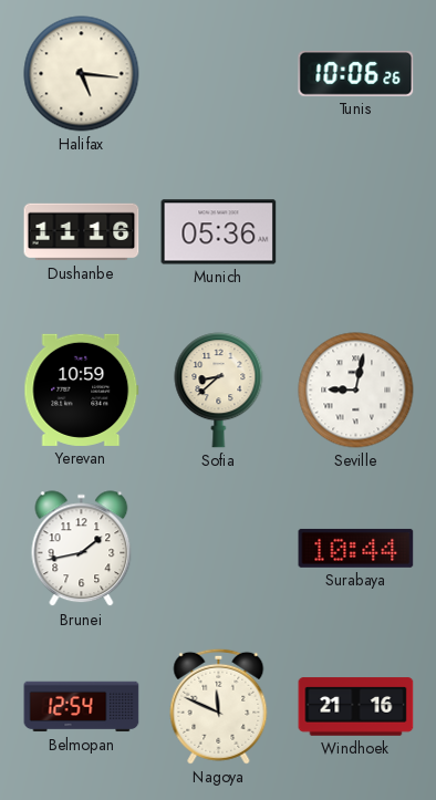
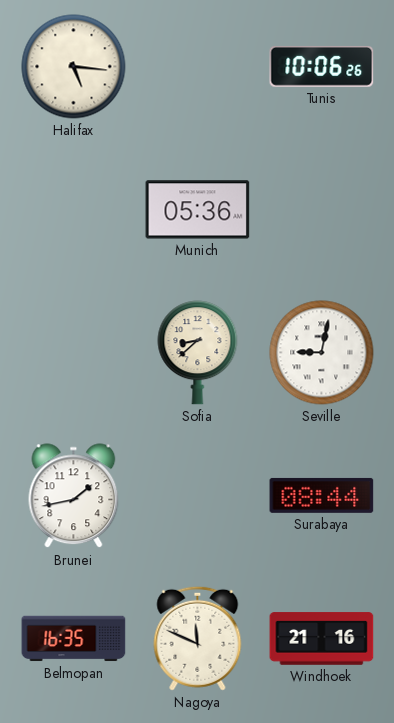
Dushanbe: 11:16 -> none
Yerevan: 10:59 -> none
Surabaya: 10:44 -> 08:44
Belmopan: 12:54 -> 16:35
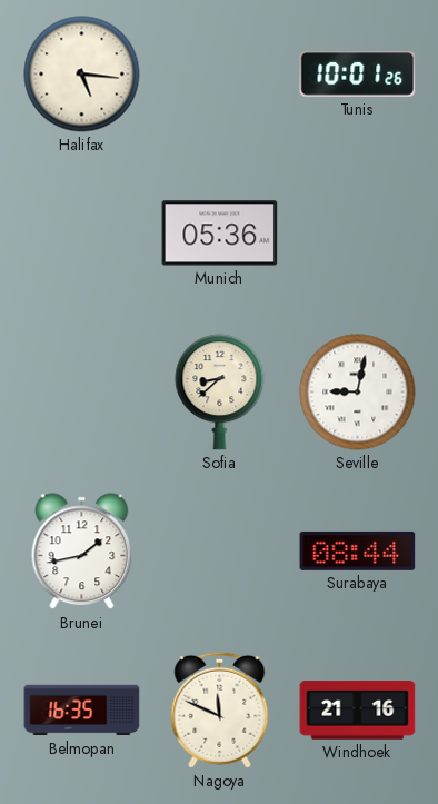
Tunis: 10:06 -> 10:01
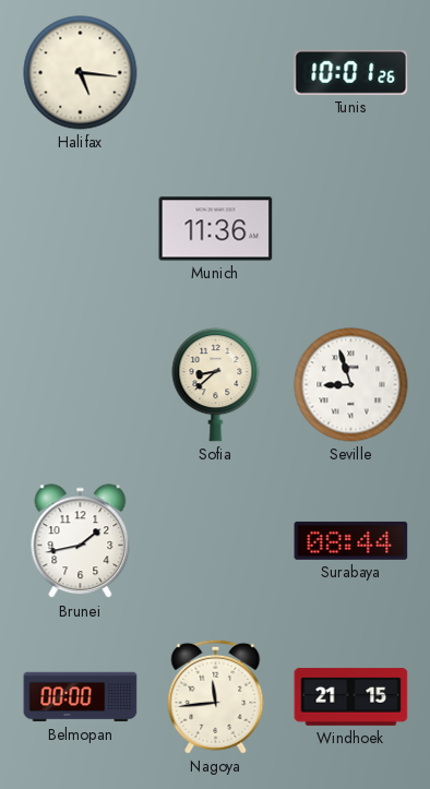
Munich: 05:36 -> 11:36
Seville: 9:02 -> 8:57
Belmopan: 16:35 -> 00:00
Nagoya: 11:49 -> 11:44
Windhoek: 21:16 -> 21:15
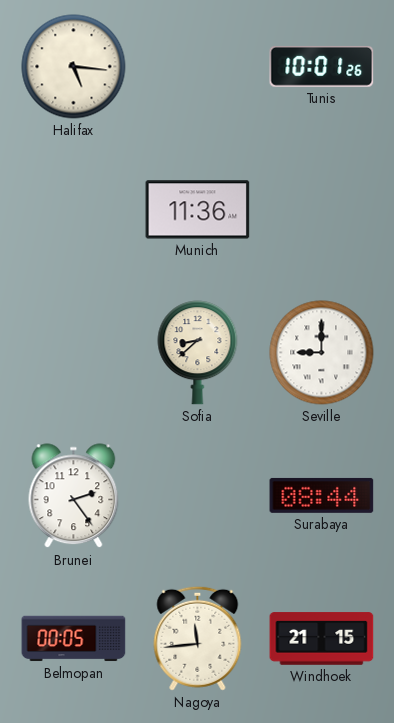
Seville: 8:57 -> 9:00
Brunei: 1:43 -> 2:24
Belmopan: 00:00 -> 00:05
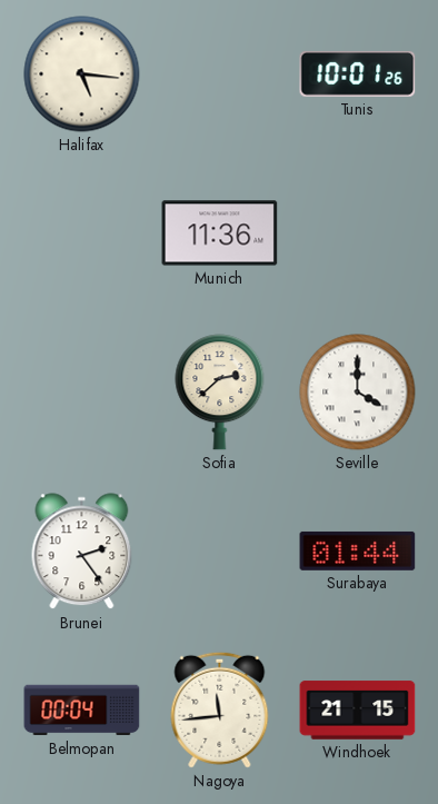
Sofia: 8:38 -> 2:38
Seville: 9:00 -> 4:00
Surabaya: 08:44 -> 01:44
Belmopan: 00:05 -> 00:04
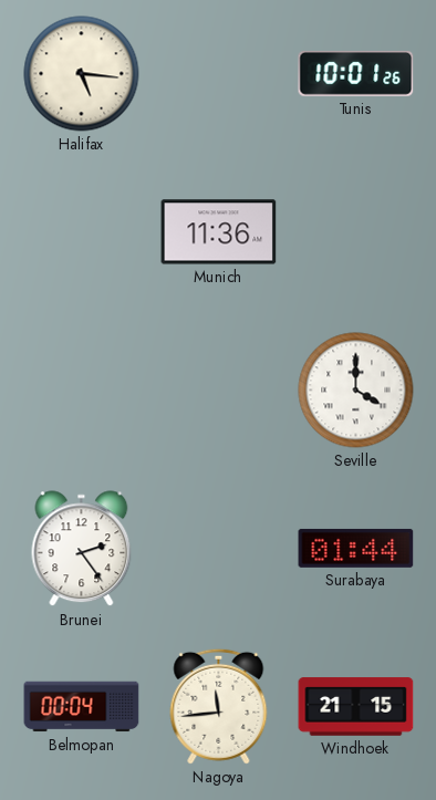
Sofia: 2:38 -> none
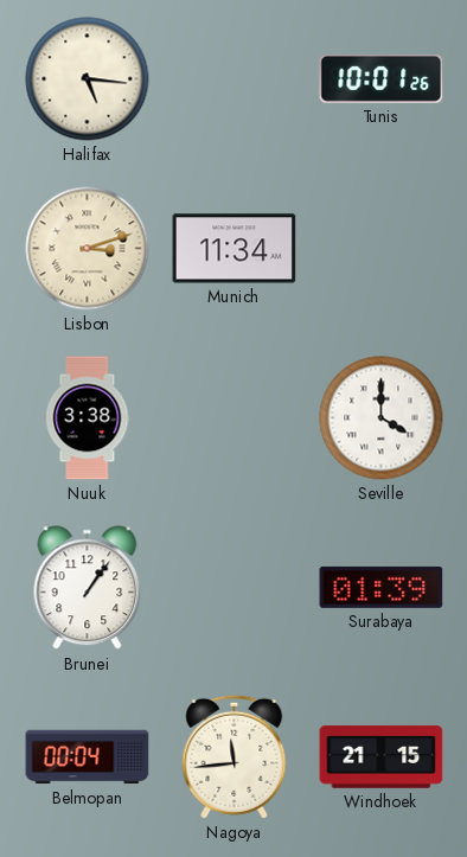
Lisbon: none -> 3:12
Munich: 11:36 -> 11:34
Nuuk: none -> 3:38
Brunei: 2:24 -> 1:06
Surabaya: 01:44 -> 01:39
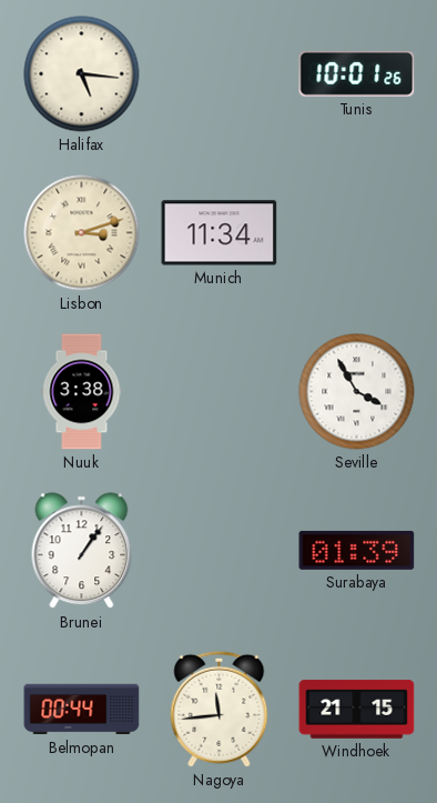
Seville: 4:00 -> 3:55
Belmopan: 00:04 -> 00:44
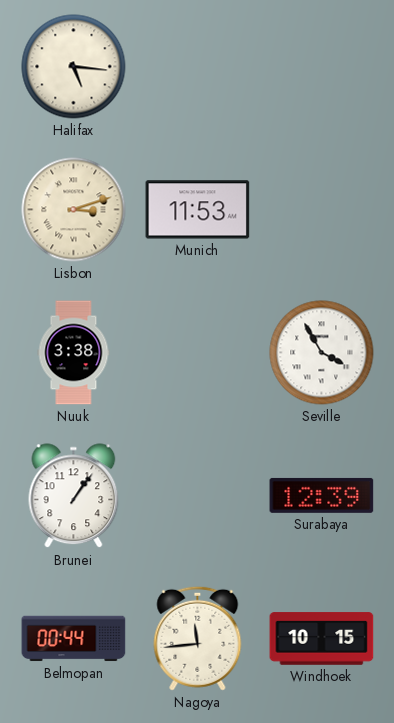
Tunis: 10:01 -> none
Munich: 11:34 -> 11:53
Surabaya: 01:39 -> 12:39
Windhoek: 21:15 -> 10:15
